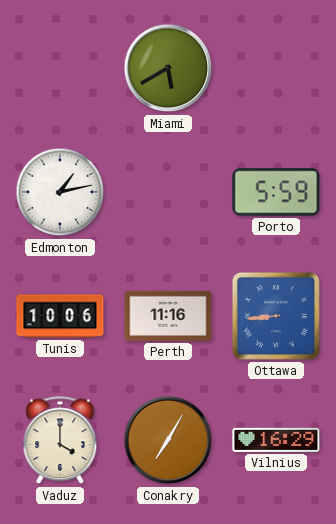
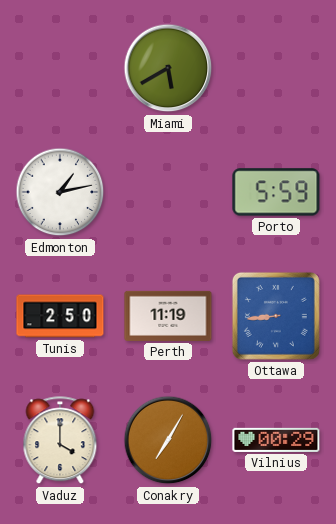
Tunis: 10:06 -> 2:50
Perth: 11:16 -> 11:19
Vilnius: 16:29 -> 00:29
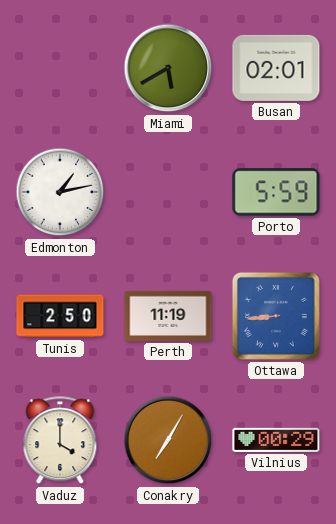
Busan: none -> 02:01
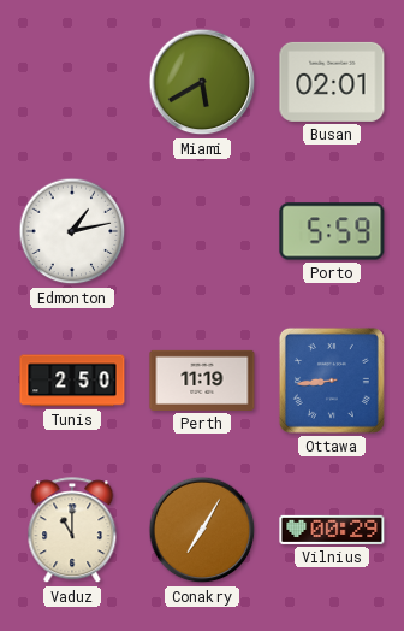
Vaduz: 4:00 -> 11:00
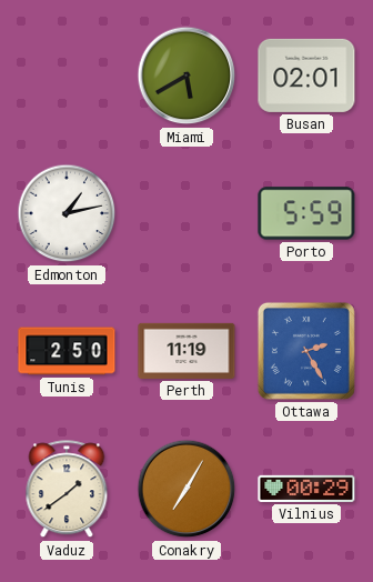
Ottawa: 8:44 -> 2:25
Vaduz: 11:00 -> 1:39
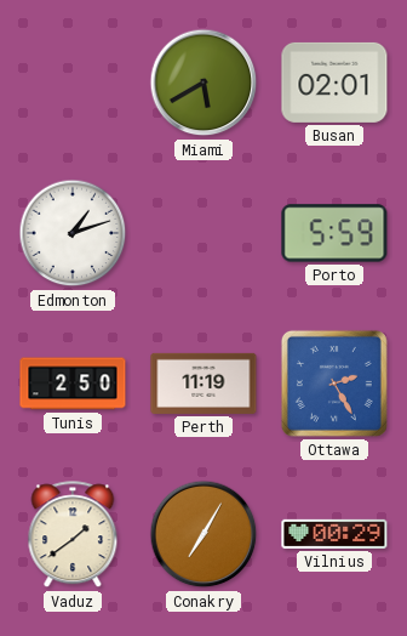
Edmonton: 1:13 -> 1:12
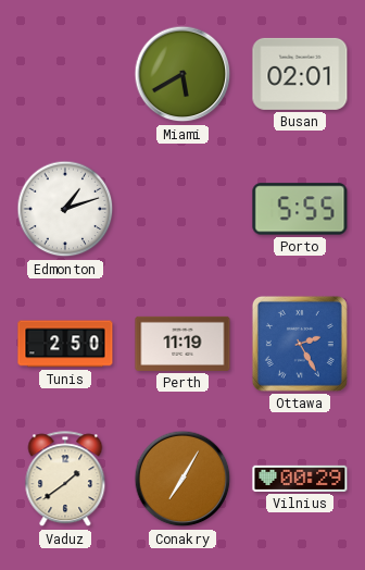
Porto: 5:59 -> 5:55
